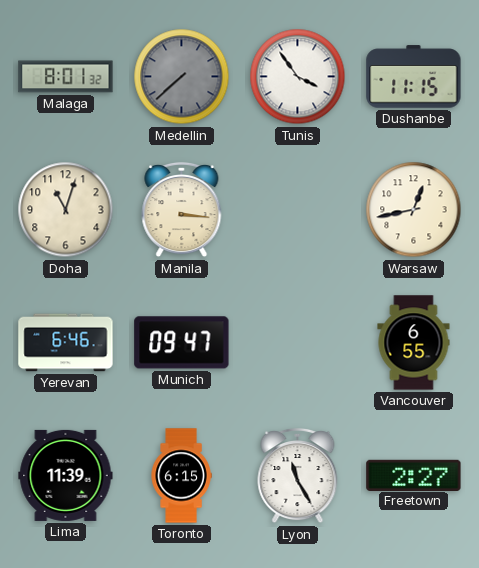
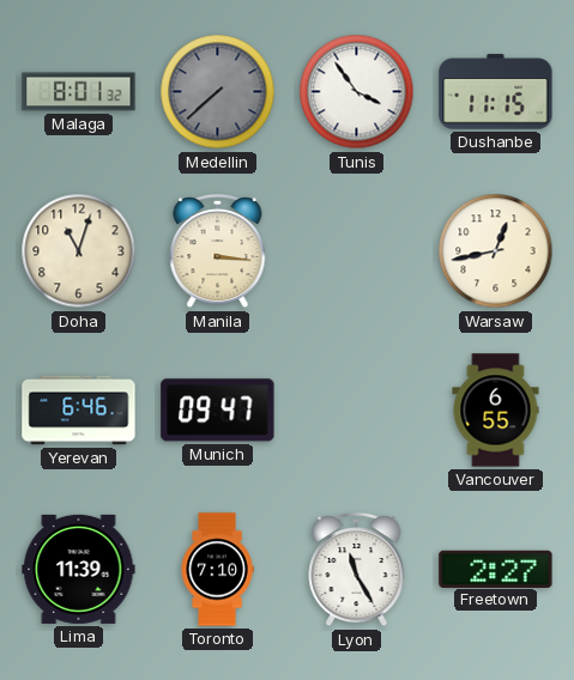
Toronto: 6:15 -> 7:10
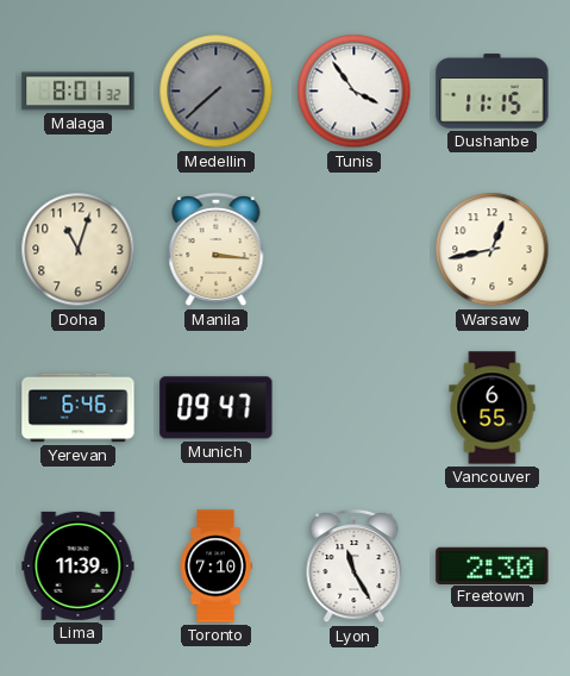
Freetown: 2:27 -> 2:30
